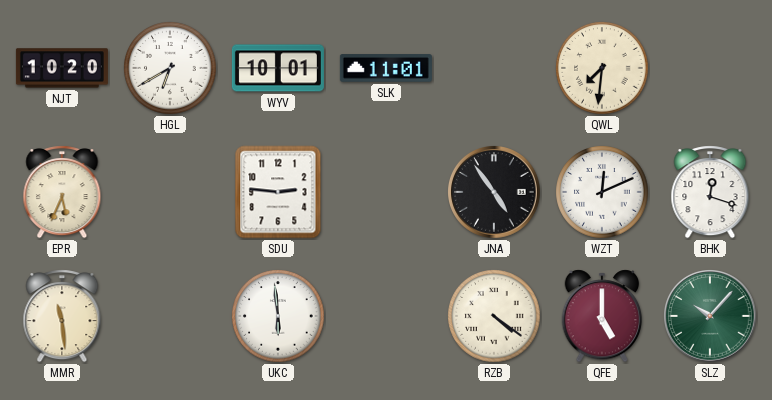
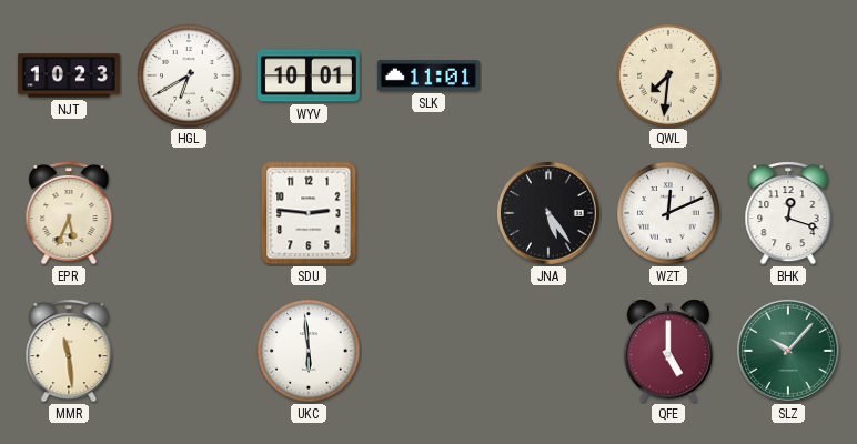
NJT: 10:20 -> 10:23
JNA: 4:54 -> 5:24
RZB: 4:21 -> none
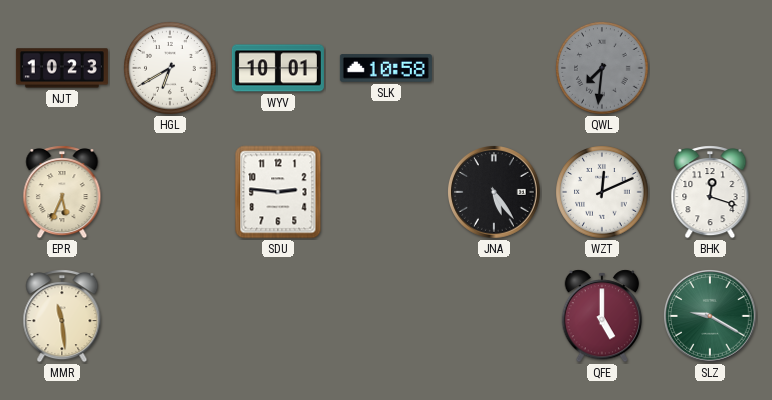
SLK: 11:01 -> 10:58
QWL dial: cream -> grey
UKC: 5:59 -> none
SLZ: 10:07 -> 9:20
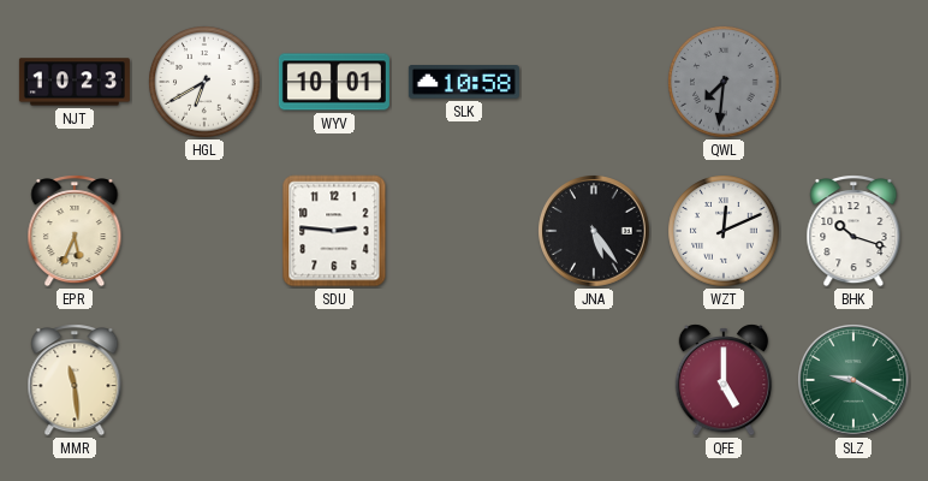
BHK: 12:18 -> 10:18
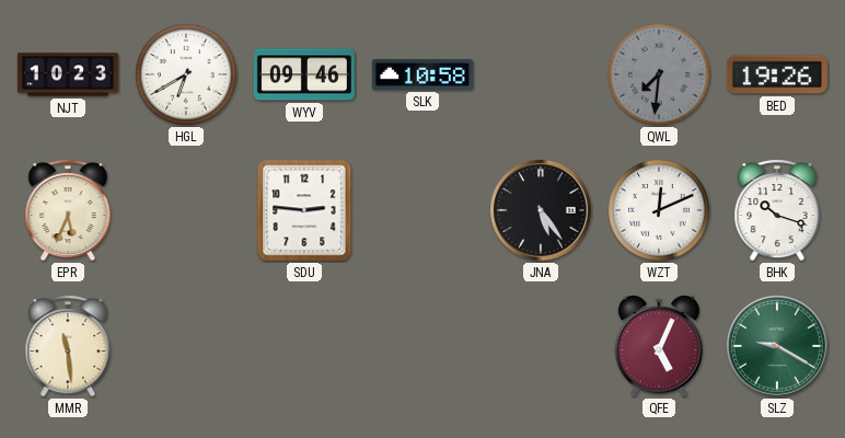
WYV: 10:01 -> 09:46
BED: none -> 19:26
QFE: 5:00 -> 5:04
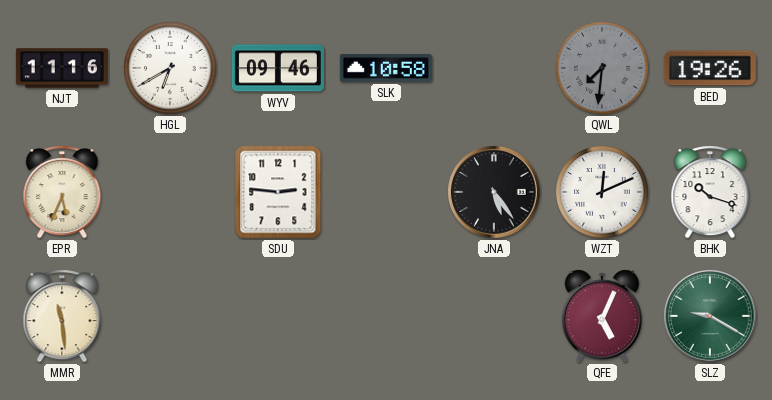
NJT: 10:23 -> 11:16
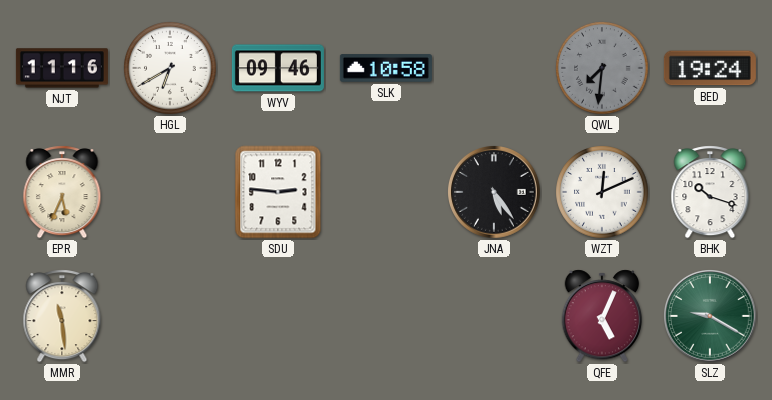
BED: 19:26 -> 19:24
